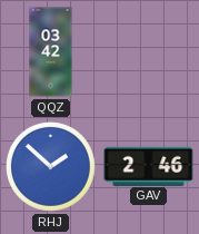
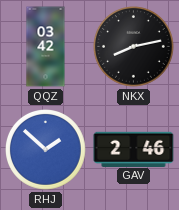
NKX: none -> 8:13
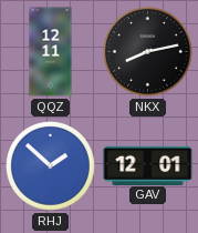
QQZ: 03:42 -> 12:11
GAV: 2:46 -> 12:01
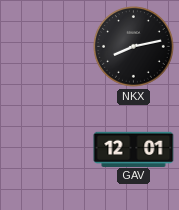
QQZ: 12:11 -> none
RHJ: 1:52 -> none
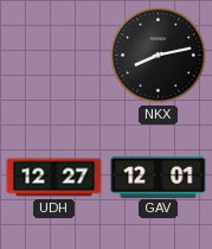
UDH: none -> 12:27
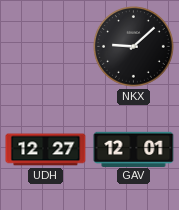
NKX: 8:13 -> 9:08
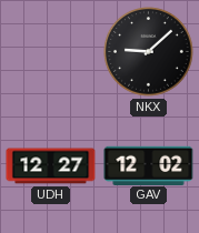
GAV: 12:01 -> 12:02
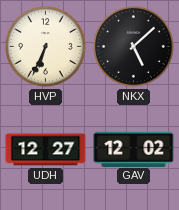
HVP: none -> 6:34
NKX: 9:08 -> 5:08
